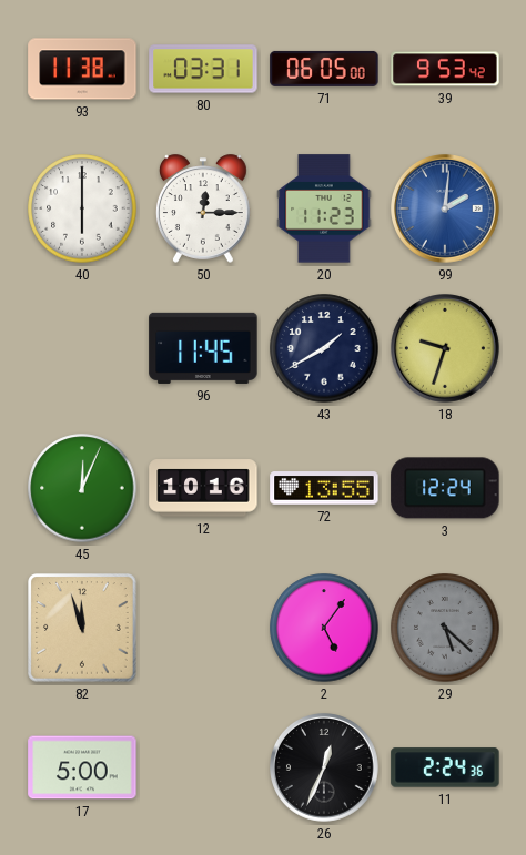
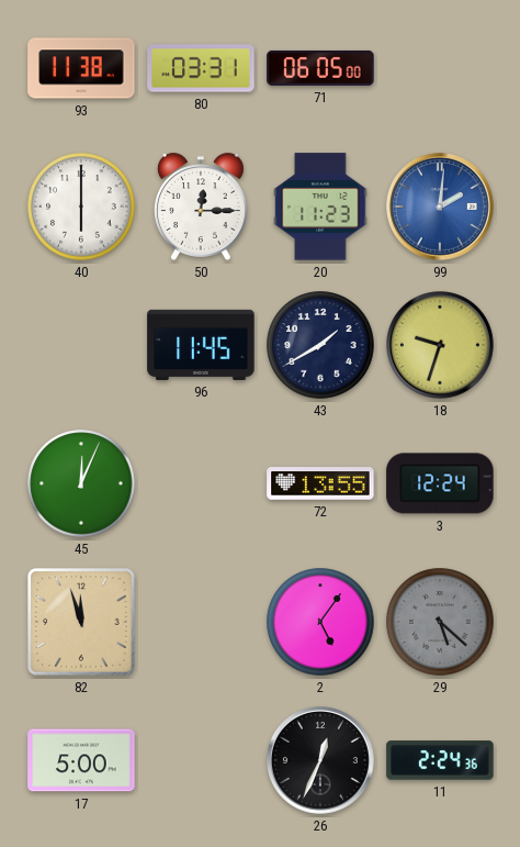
39: 9:53 -> none
12: 10:16 -> none
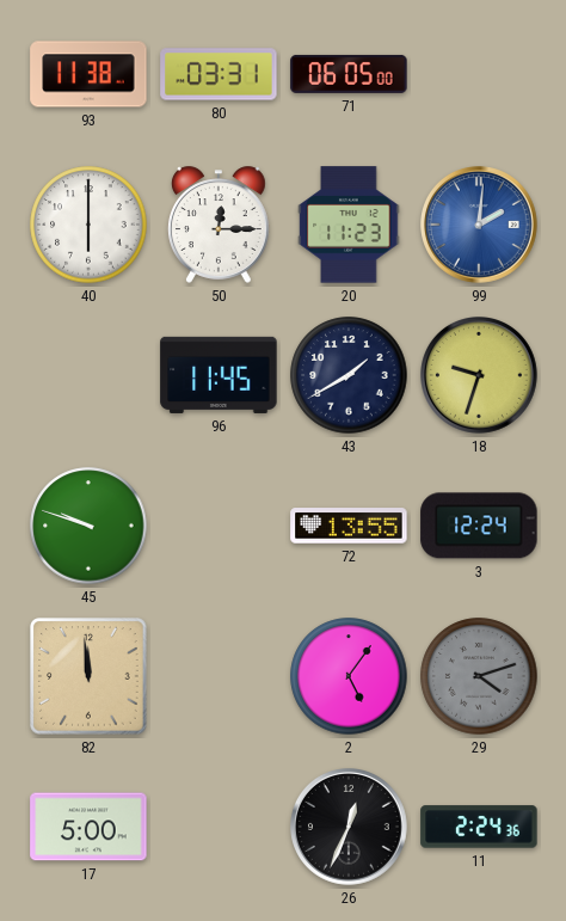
45: 12:04 -> 9:48
82: 11:57 -> 11:59
29: 5:22 -> 4:12
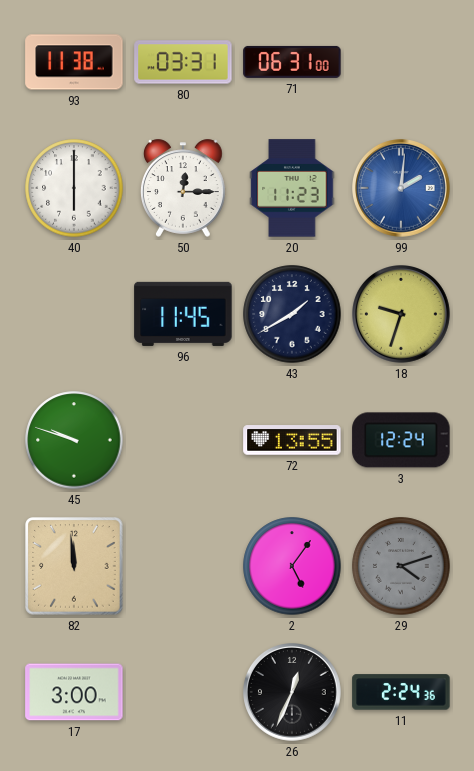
71: 06:05 -> 06:31
17: 5:00 -> 3:00
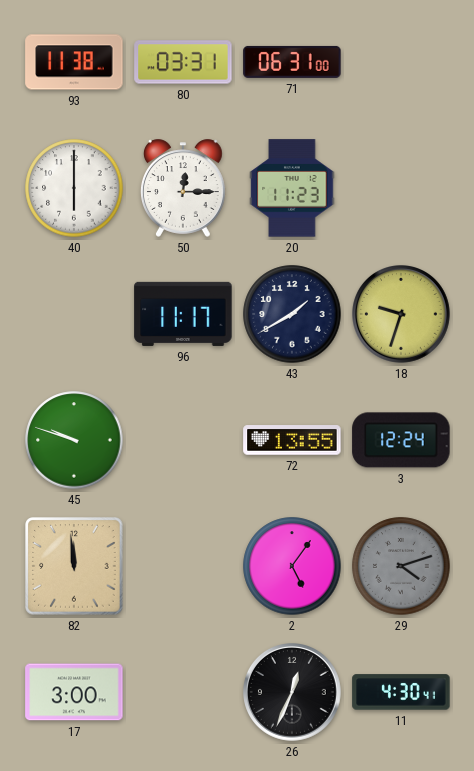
99: 2:01 -> none
96: 11:45 -> 11:17
11: 2:24 -> 4:30
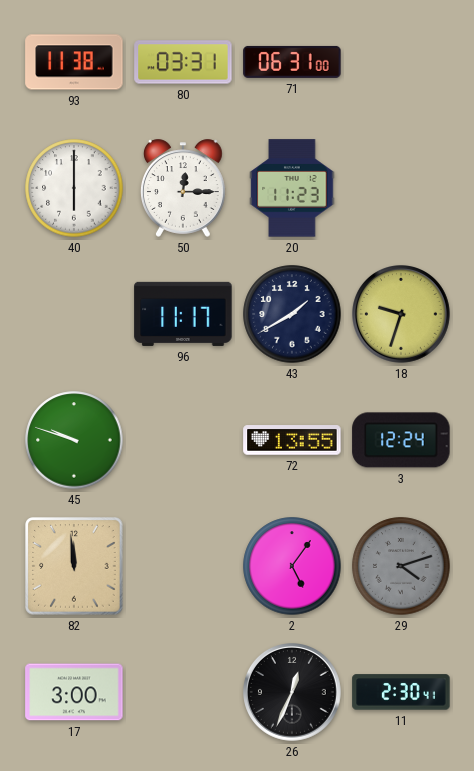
11: 4:30 -> 2:30
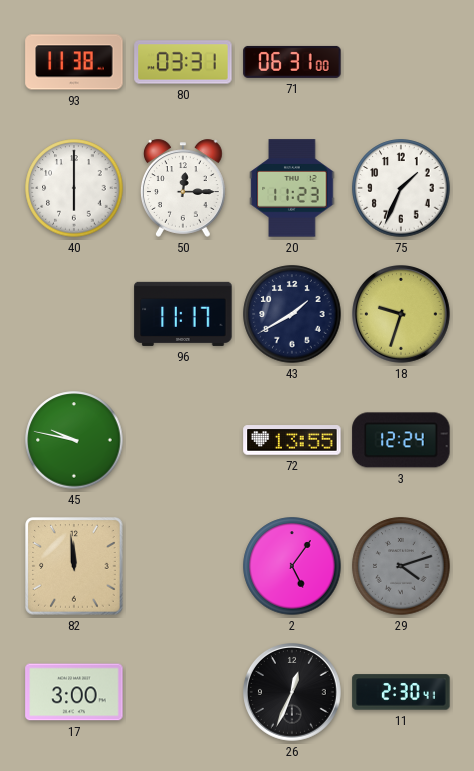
75: none -> 1:34
45: 9:48 -> 9:47
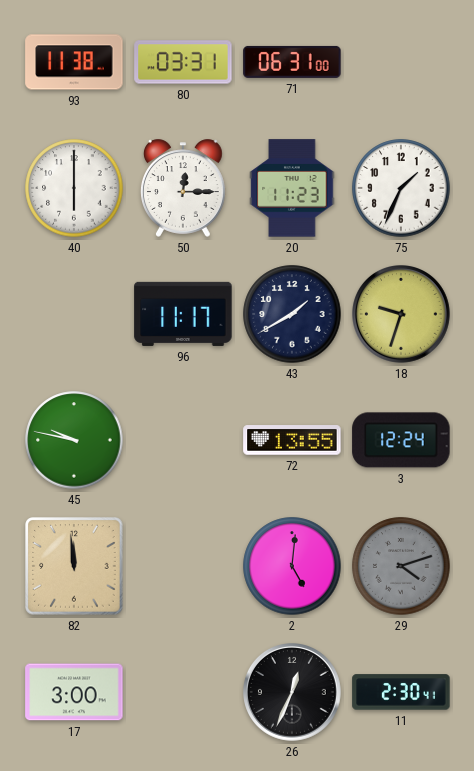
2: 5:06 -> 5:01
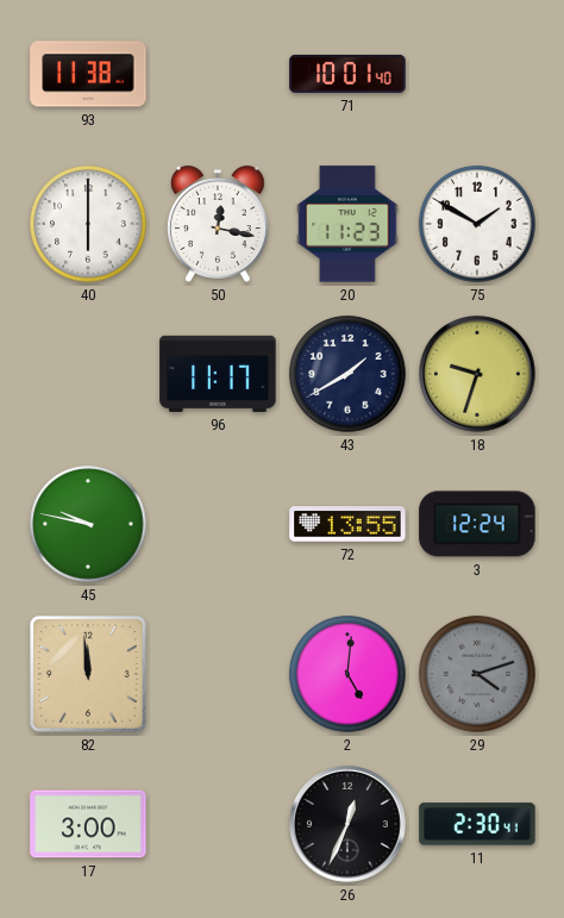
80: 03:31 -> none
71: 06:31 -> 10:01
50: 12:15 -> 12:17
75: 1:34 -> 1:50
